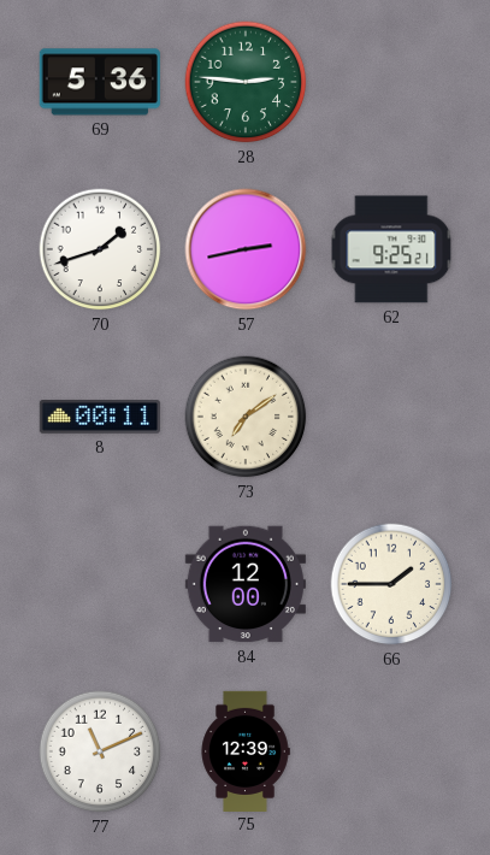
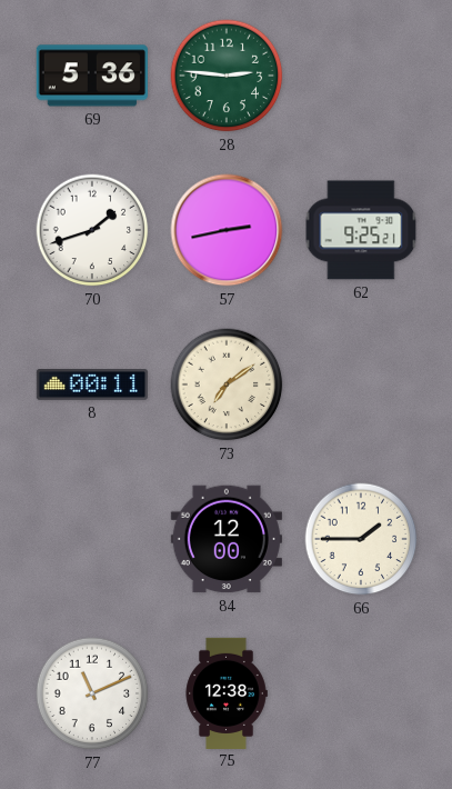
75: 12:39 -> 12:38
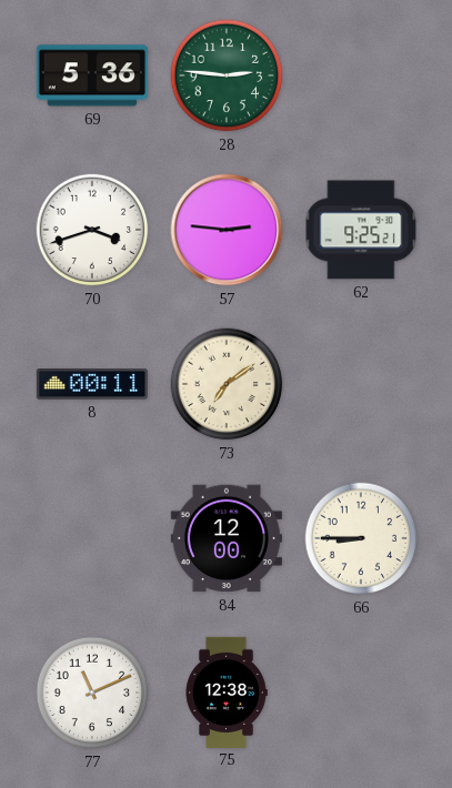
70: 1:42 -> 3:42
57: 2:43 -> 2:46
66: 1:45 -> 8:45
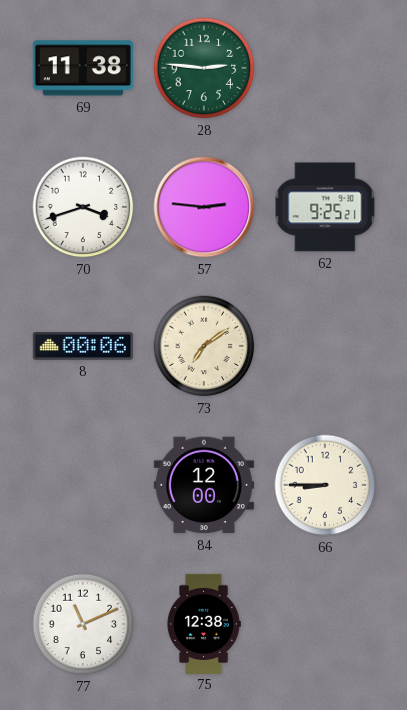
69: 5:36 -> 11:38
8: 00:11 -> 00:06
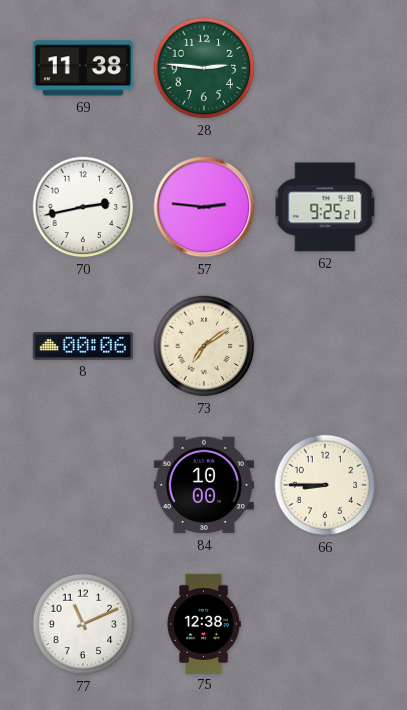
70: 3:42 -> 2:43
84: 12:00 -> 10:00
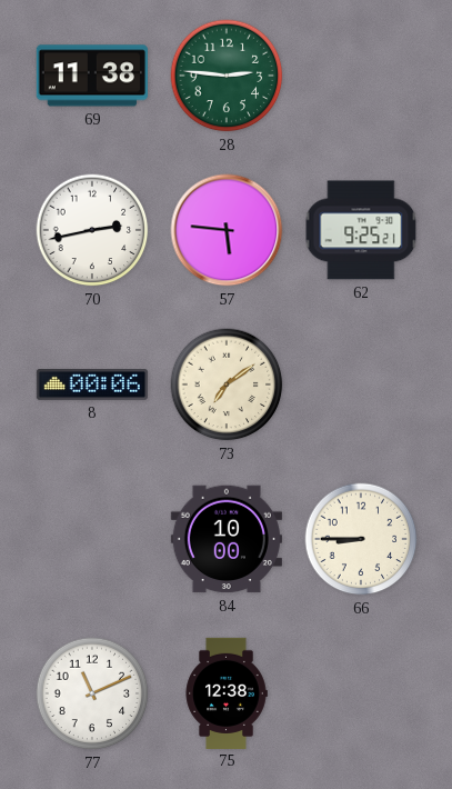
57: 2:46 -> 5:46
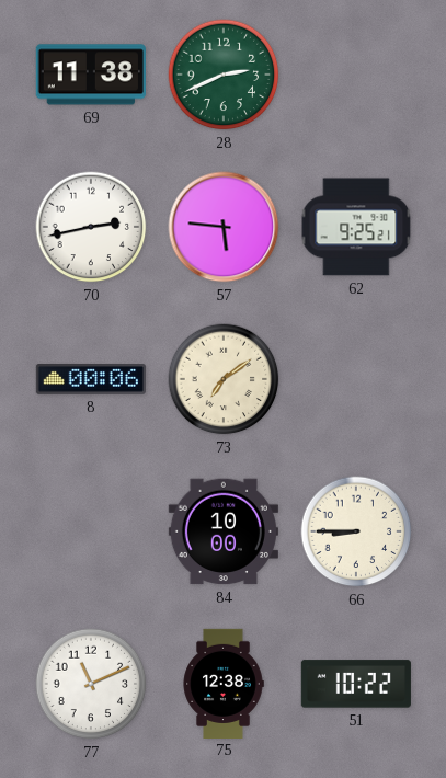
28: 2:46 -> 2:41
51: none -> 10:22
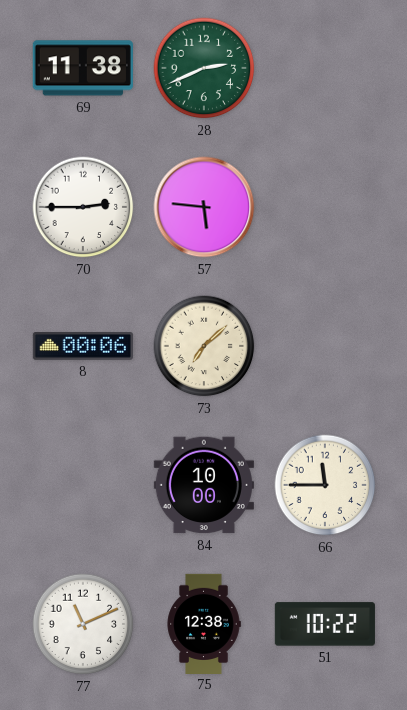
70: 2:43 -> 2:45
62: 9:25 -> none
73: 7:09 -> 7:08
66: 8:45 -> 11:45
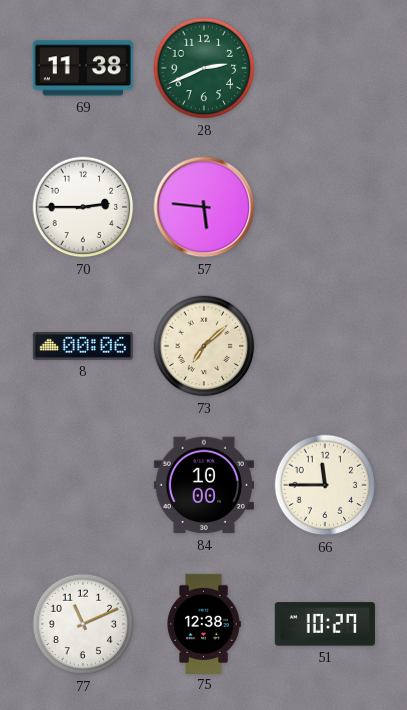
51: 10:22 -> 10:27
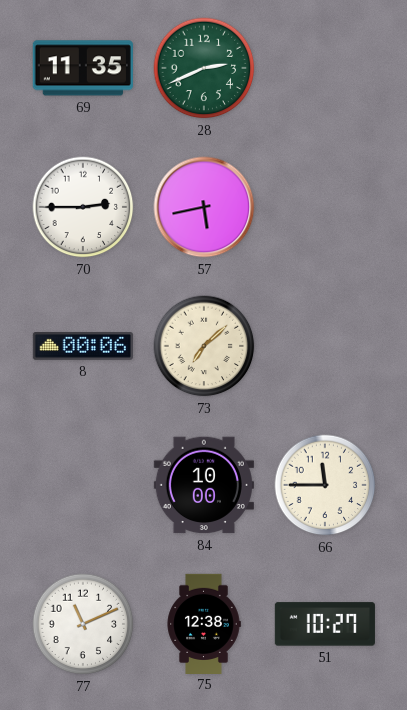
69: 11:38 -> 11:35
57: 5:46 -> 5:43
